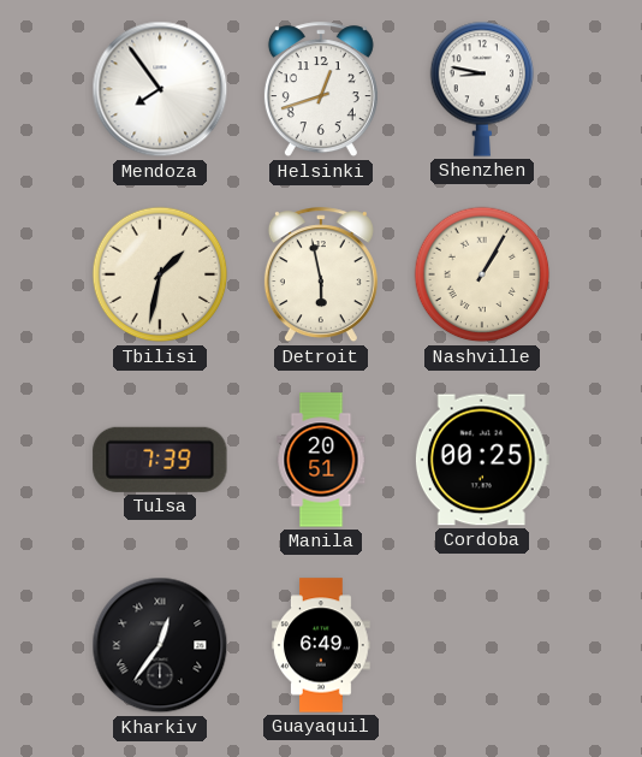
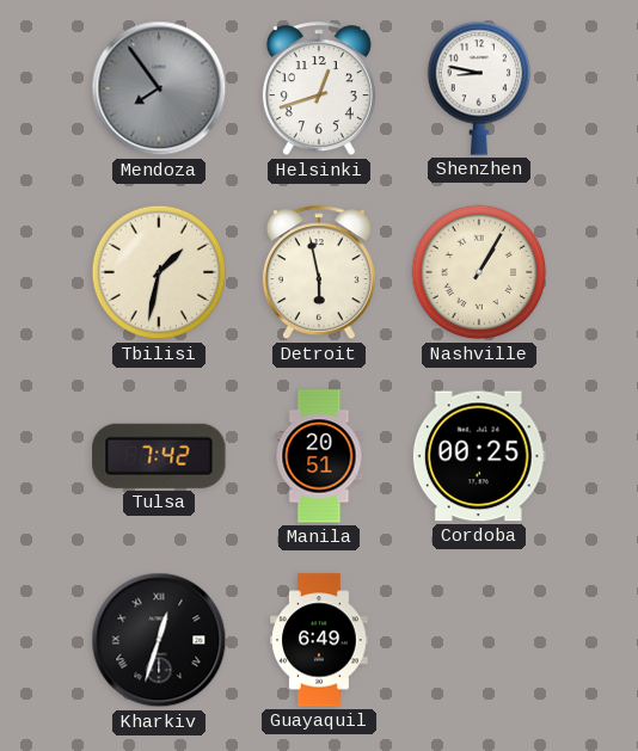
Mendoza dial: white -> grey
Tulsa: 7:39 -> 7:42
Kharkiv: 12:36 -> 12:33
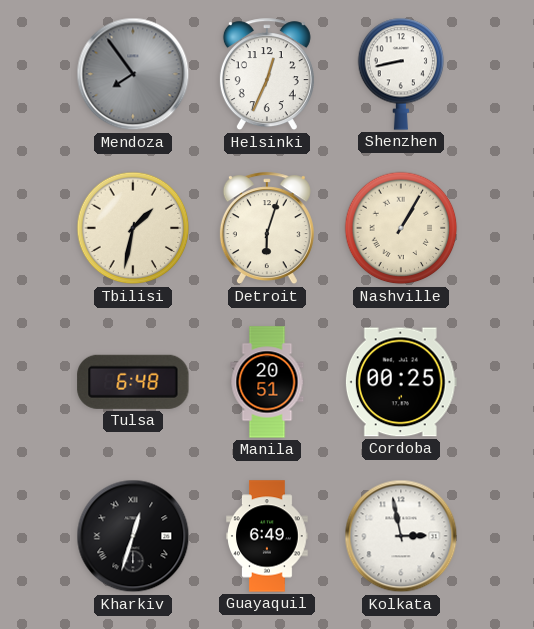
Helsinki: 12:42 -> 12:34
Shenzhen: 8:47 -> 8:43
Detroit: 5:58 -> 6:03
Tulsa: 7:42 -> 6:48
Kolkata: none -> 2:58
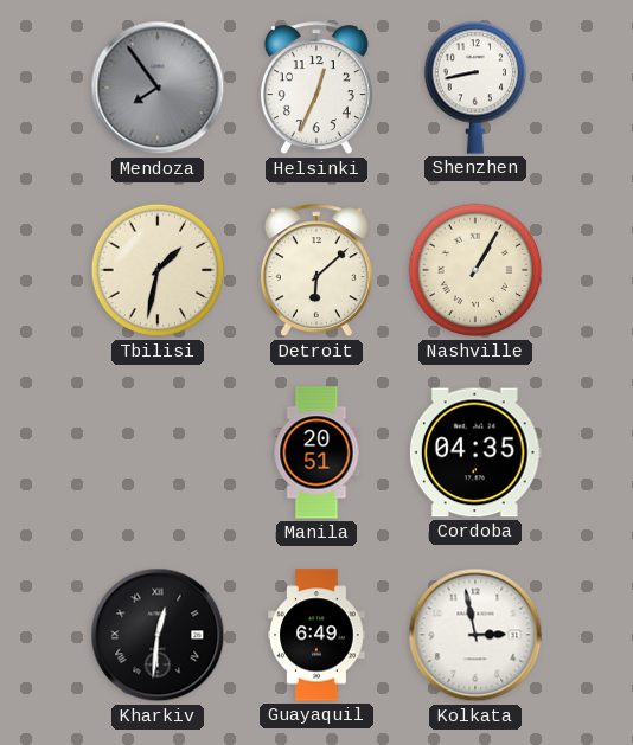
Detroit: 6:03 -> 6:08
Tulsa: 6:48 -> none
Cordoba: 00:25 -> 04:35
Kharkiv: 12:33 -> 12:31
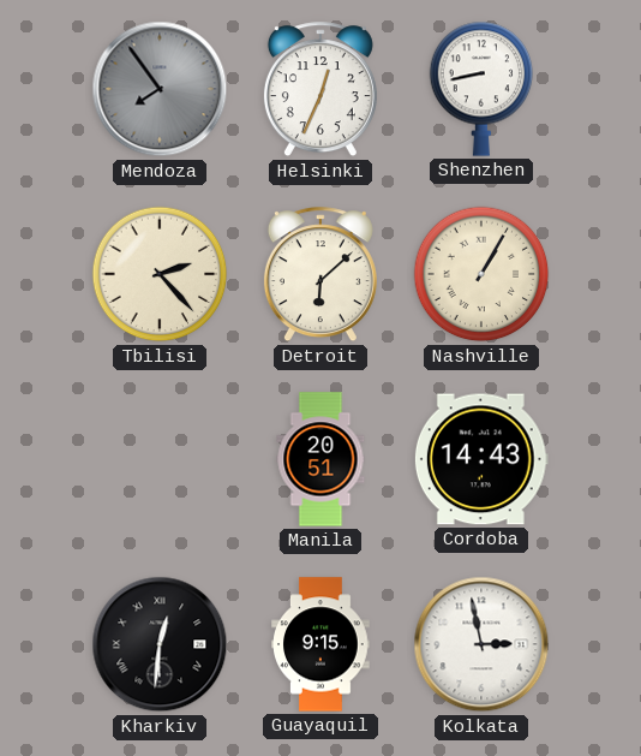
Tbilisi: 1:32 -> 2:23
Cordoba: 04:35 -> 14:43
Guayaquil: 6:49 -> 9:15
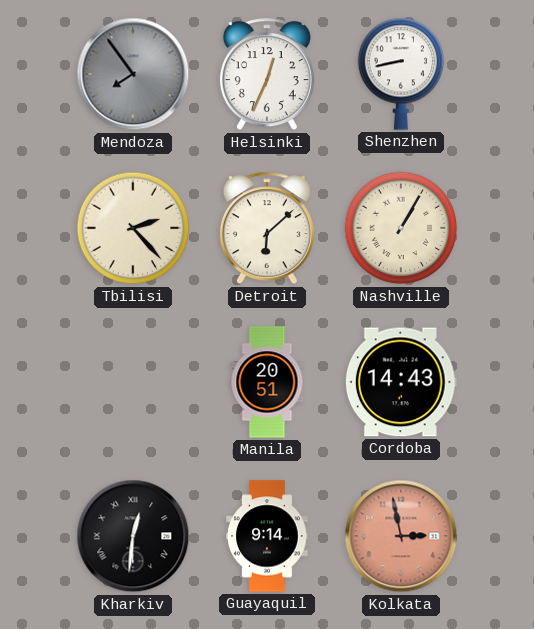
Guayaquil: 9:15 -> 9:14
Kolkata dial: white -> salmon
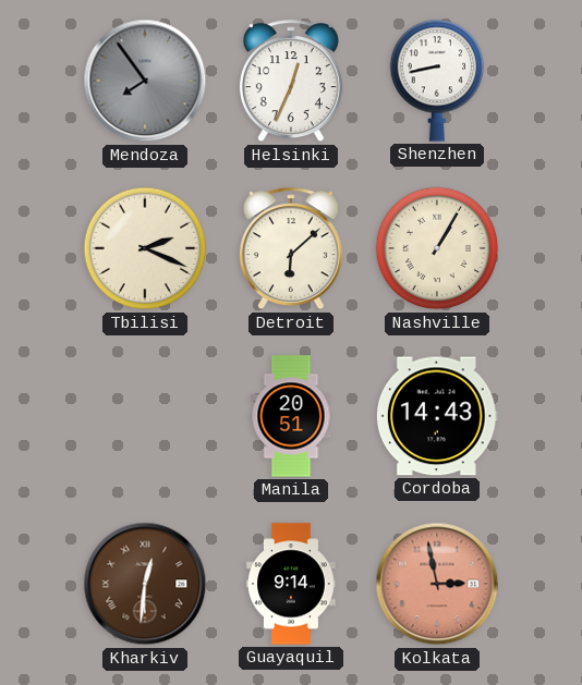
Tbilisi: 2:23 -> 2:19
Kharkiv dial: black -> brown
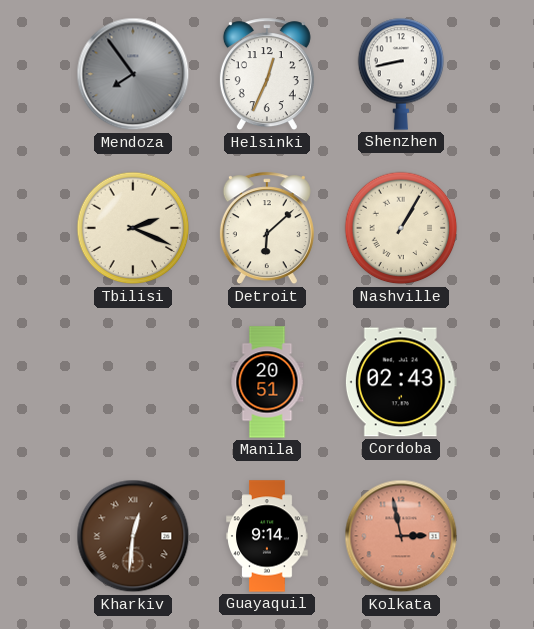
Cordoba: 14:43 -> 02:43
